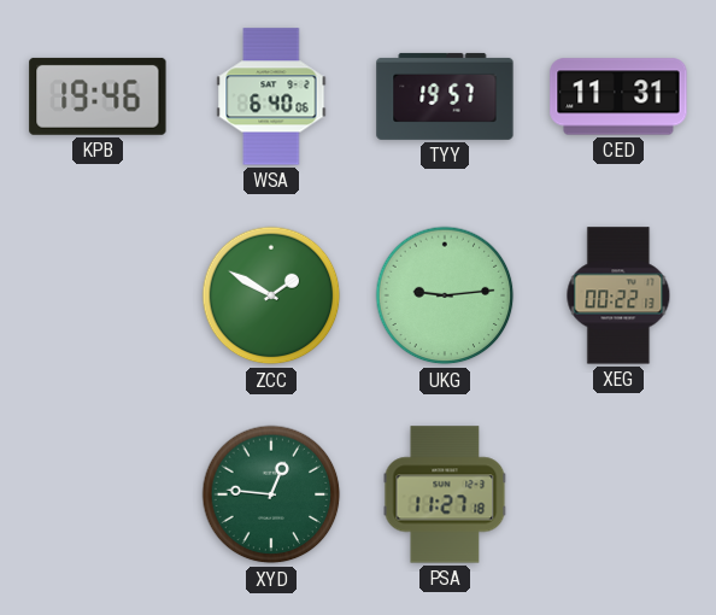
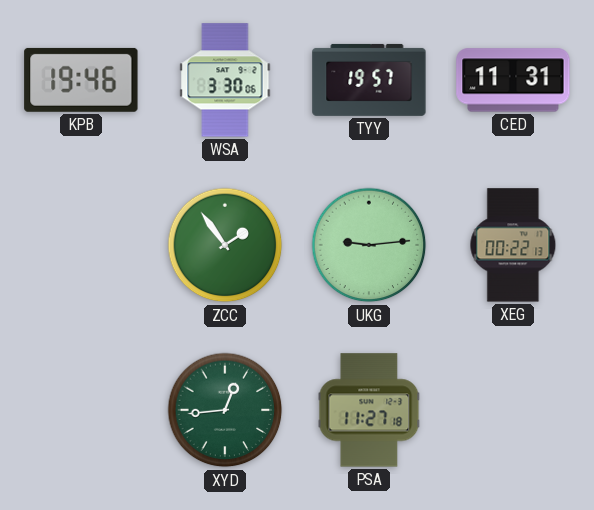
WSA: 6:40 -> 3:30
ZCC: 1:50 -> 1:54
XYD: 12:46 -> 12:44
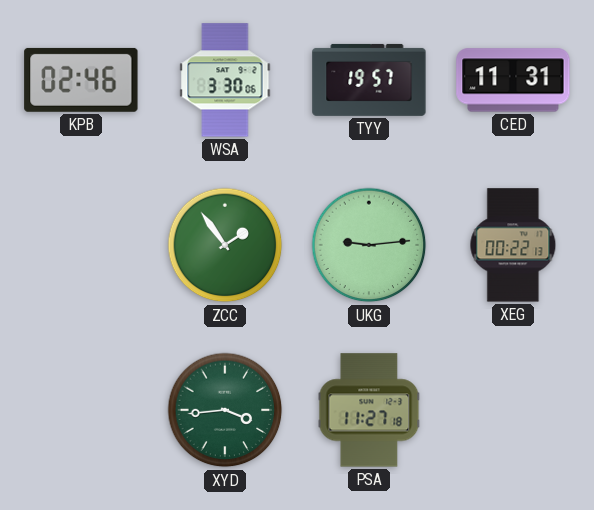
KPB: 19:46 -> 02:46
XYD: 12:44 -> 3:44
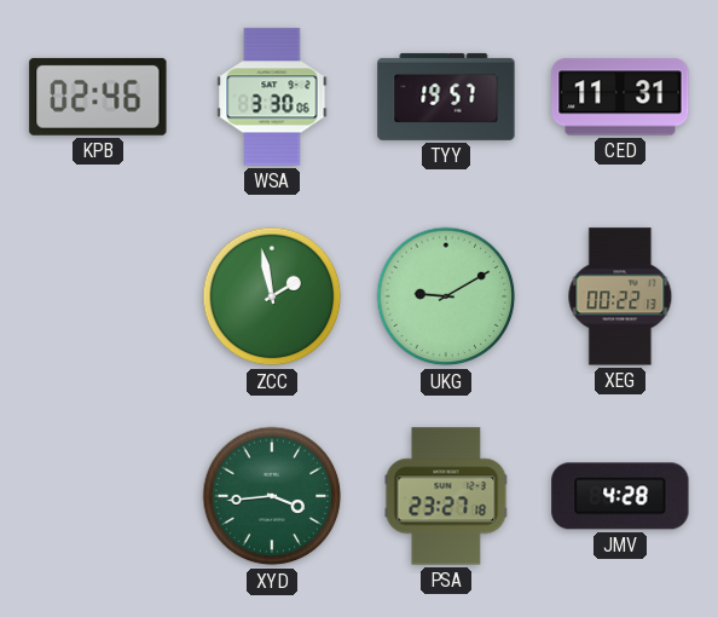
ZCC: 1:54 -> 1:58
UKG: 9:14 -> 9:10
PSA: 11:27 -> 23:27
JMV: none -> 4:28
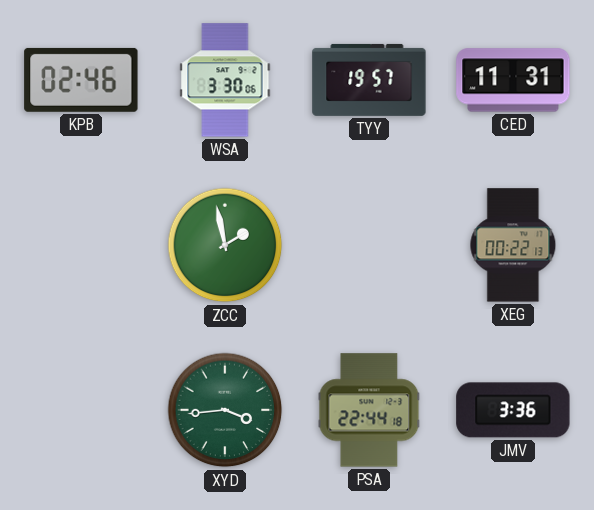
UKG: 9:10 -> none
PSA: 23:27 -> 22:44
JMV: 4:28 -> 3:36
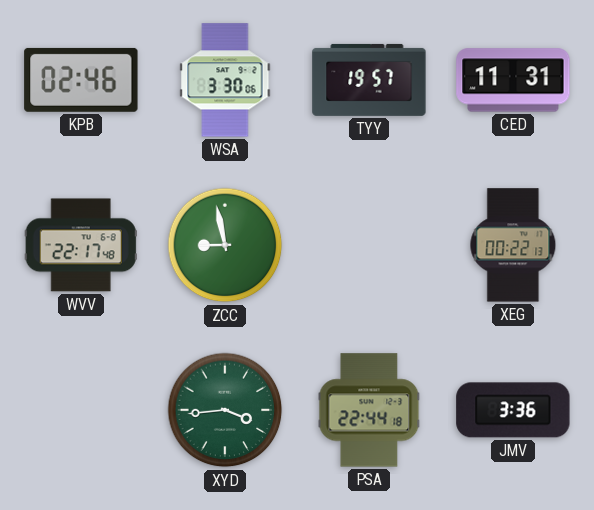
WVV: none -> 22:17
ZCC: 1:58 -> 8:58
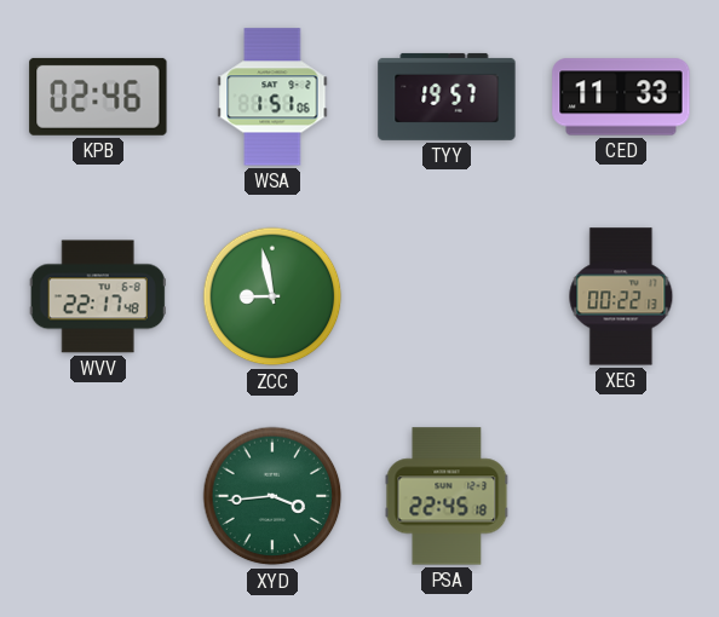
WSA: 3:30 -> 1:51
CED: 11:31 -> 11:33
PSA: 22:44 -> 22:45
JMV: 3:36 -> none
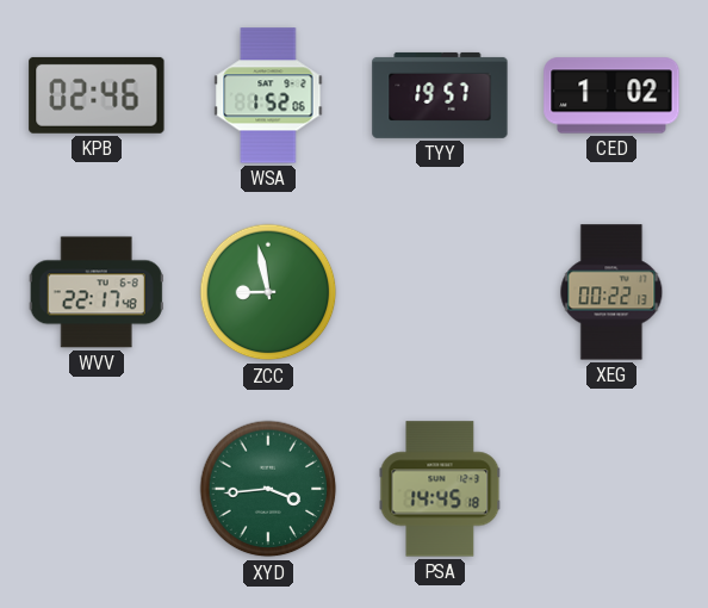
WSA: 1:51 -> 1:52
CED: 11:33 -> 1:02
PSA: 22:45 -> 14:45
